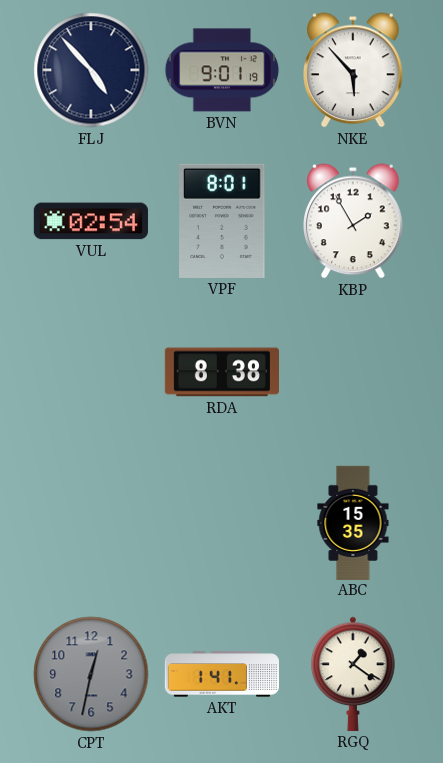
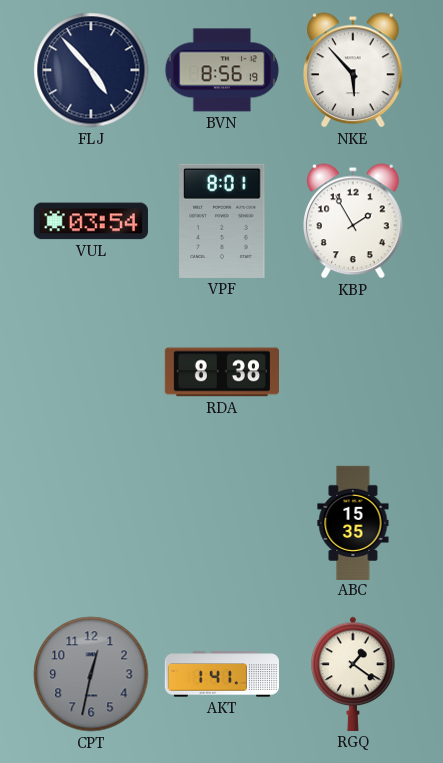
BVN: 9:01 -> 8:56
VUL: 02:54 -> 03:54
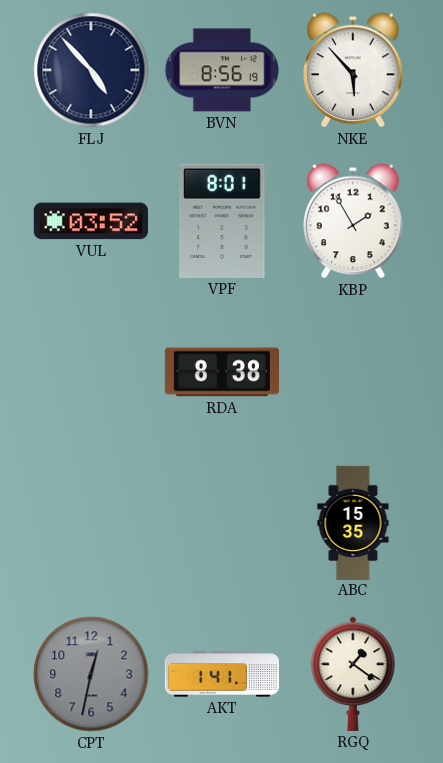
VUL: 03:54 -> 03:52
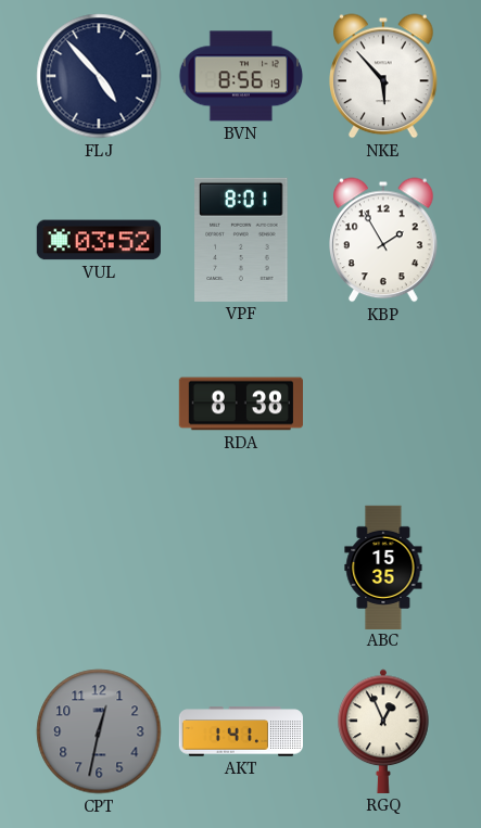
RGQ: 1:21 -> 12:56
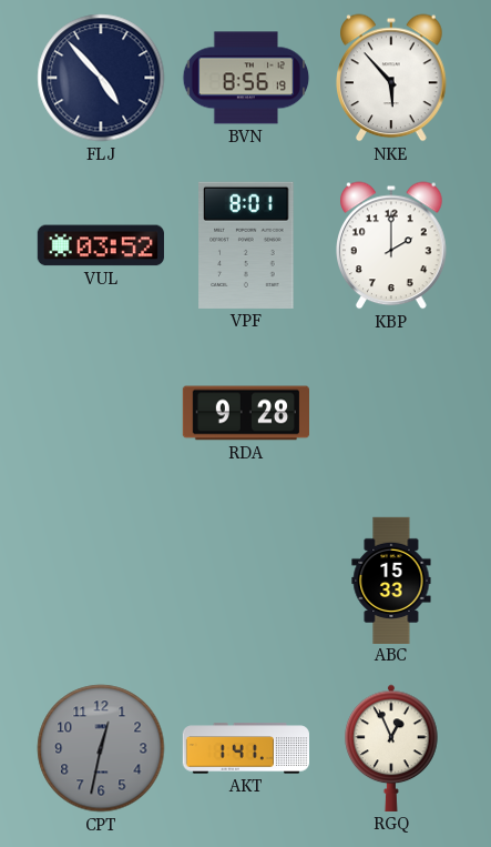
KBP: 1:55 -> 2:00
RDA: 8:38 -> 9:28
ABC: 15:35 -> 15:33
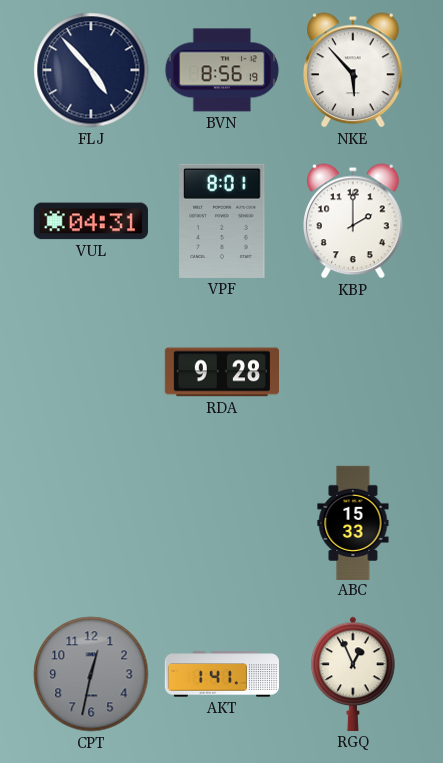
VUL: 03:52 -> 04:31
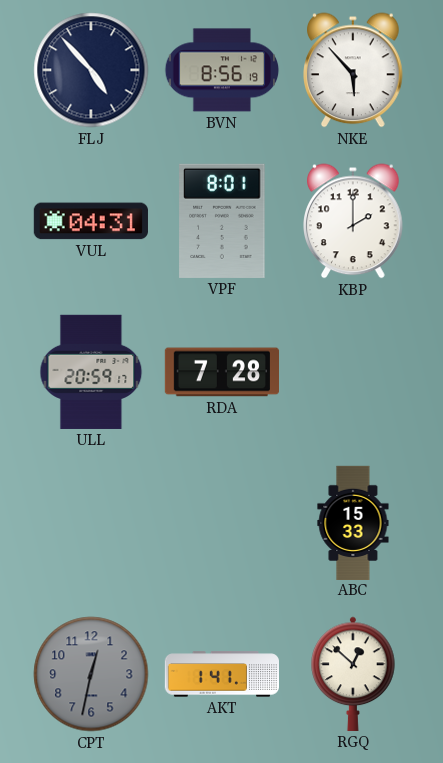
ULL: none -> 20:59
RDA: 9:28 -> 7:28
RGQ: 12:56 -> 12:52
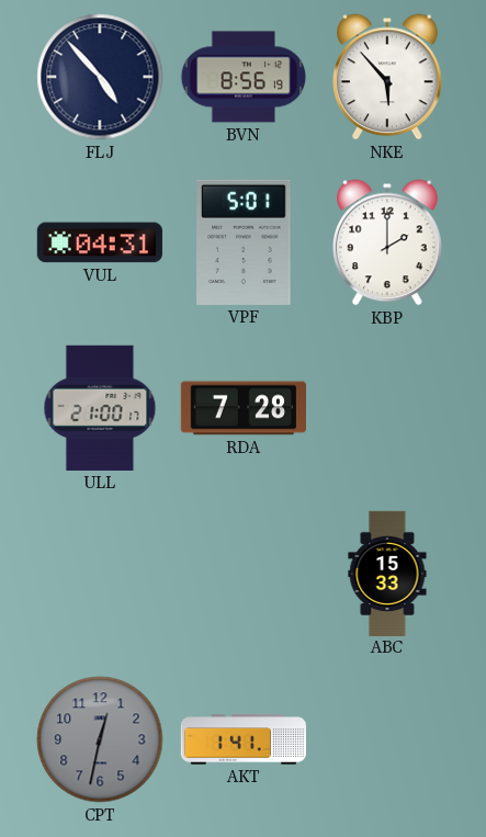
VPF: 8:01 -> 5:01
ULL: 20:59 -> 21:00
RGQ: 12:52 -> none
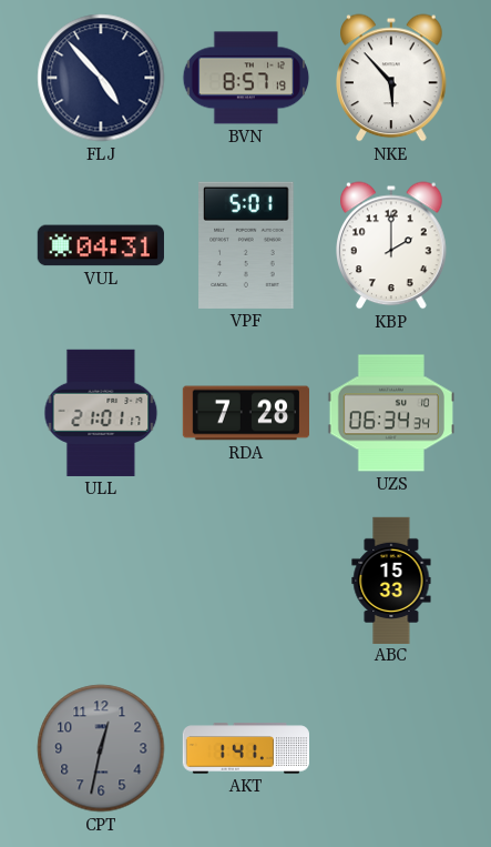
BVN: 8:56 -> 8:57
ULL: 21:00 -> 21:01
UZS: none -> 06:34
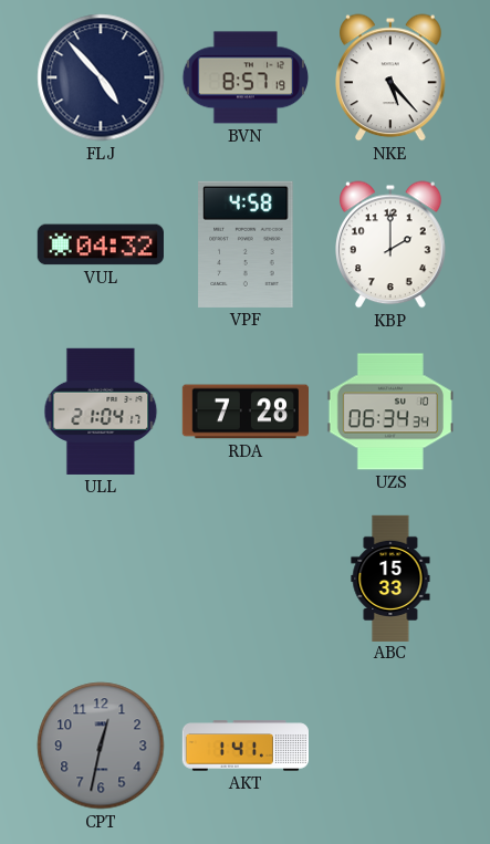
NKE: 5:53 -> 5:23
VUL: 04:31 -> 04:32
VPF: 5:01 -> 4:58
ULL: 21:01 -> 21:04
